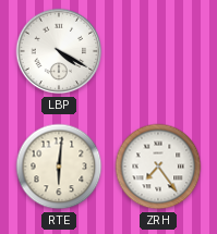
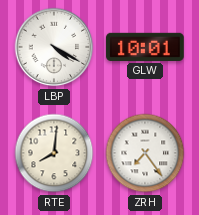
GLW: none -> 10:01
RTE: 6:01 -> 8:01
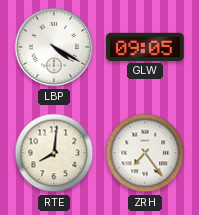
GLW: 10:01 -> 09:05
